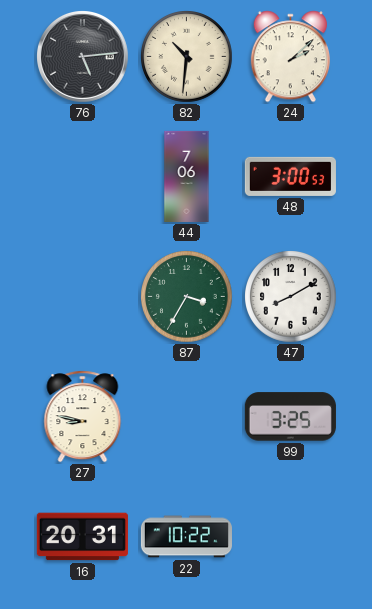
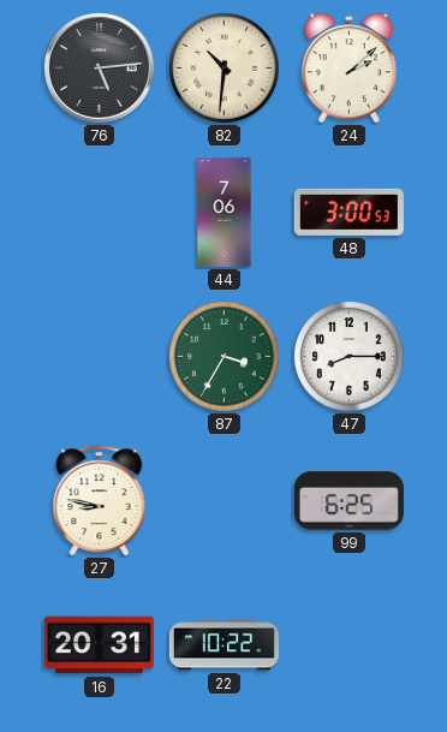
47: 8:10 -> 8:15
99: 3:25 -> 6:25
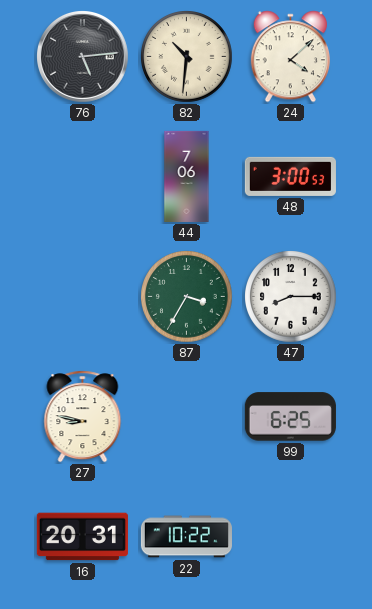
24: 2:08 -> 4:08
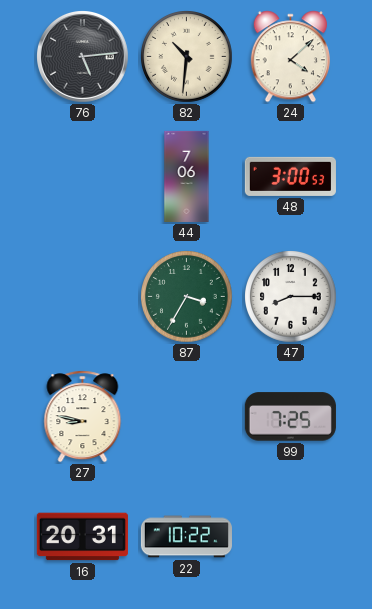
99: 6:25 -> 7:25
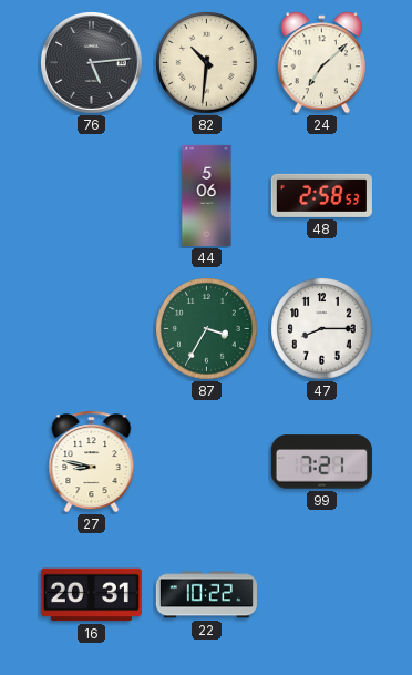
24: 4:08 -> 7:08
44: 7:06 -> 5:06
48: 3:00 -> 2:58
99: 7:25 -> 7:21
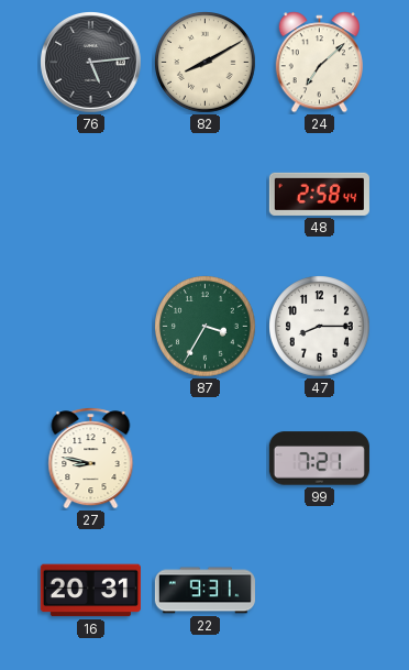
82: 10:31 -> 8:10
44: 5:06 -> none
48: 2:58:53 -> 2:58:44
22: 10:22 -> 9:31
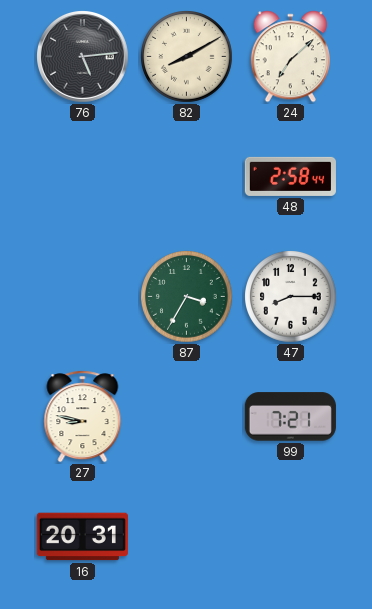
22: 9:31 -> none
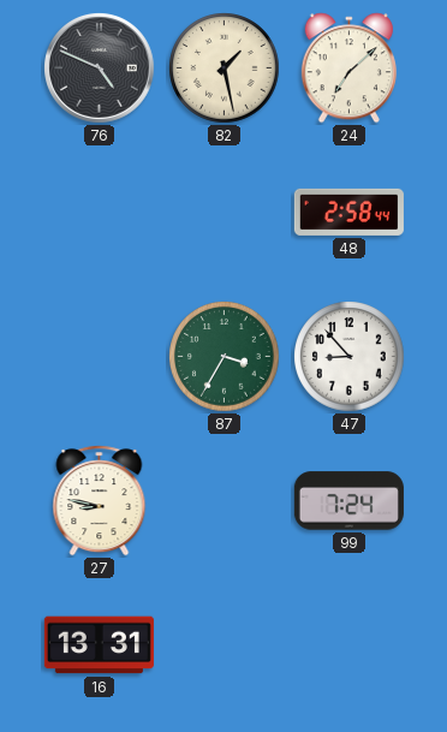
76: 5:14 -> 4:49
82: 8:10 -> 1:28
47: 8:15 -> 8:53
99: 7:21 -> 7:24
16: 20:31 -> 13:31
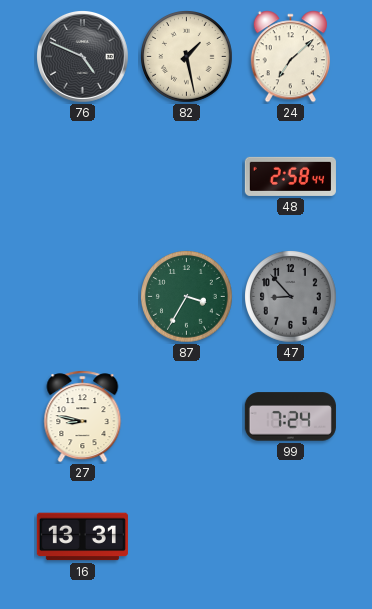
47 dial: white -> grey
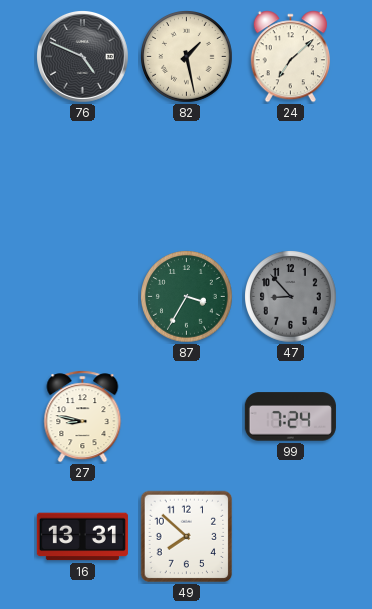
48: 2:58 -> none
49: none -> 7:52
